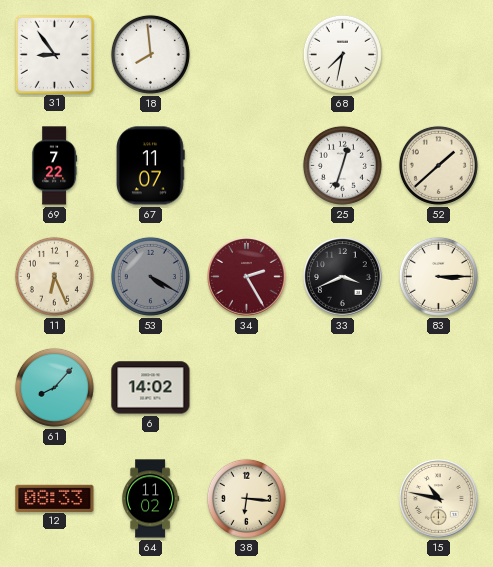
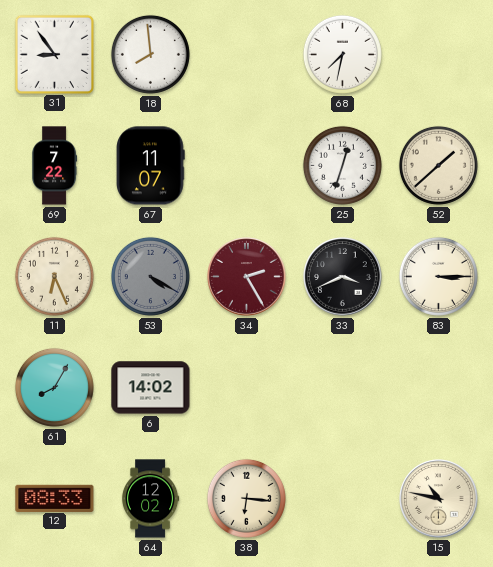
61: 8:07 -> 8:05
64: 11:02 -> 12:02
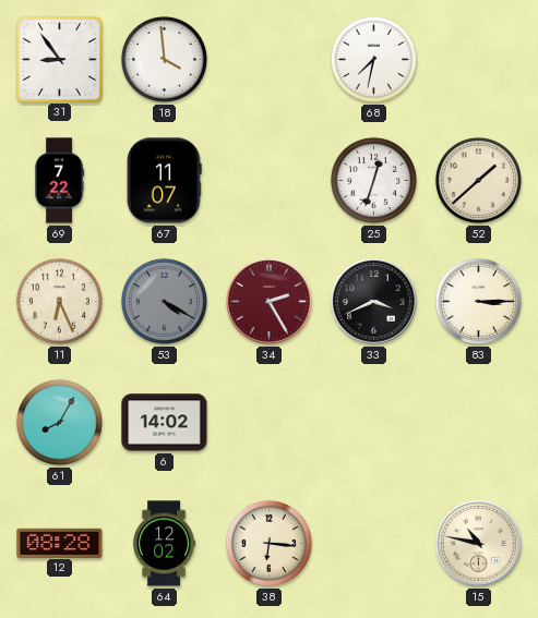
18: 7:59 -> 3:59
12: 08:33 -> 08:28
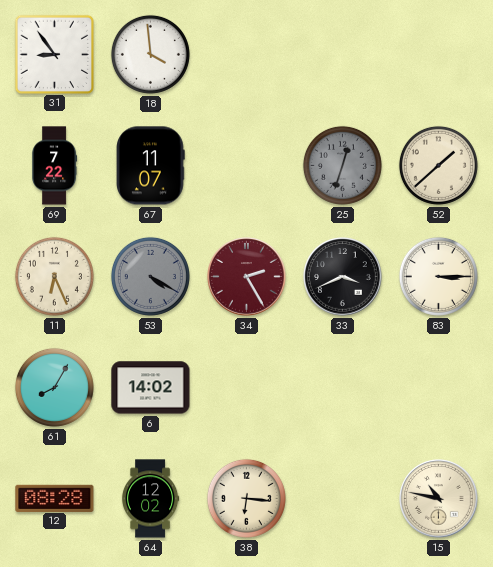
68: 7:32 -> none
25 dial: white -> grey
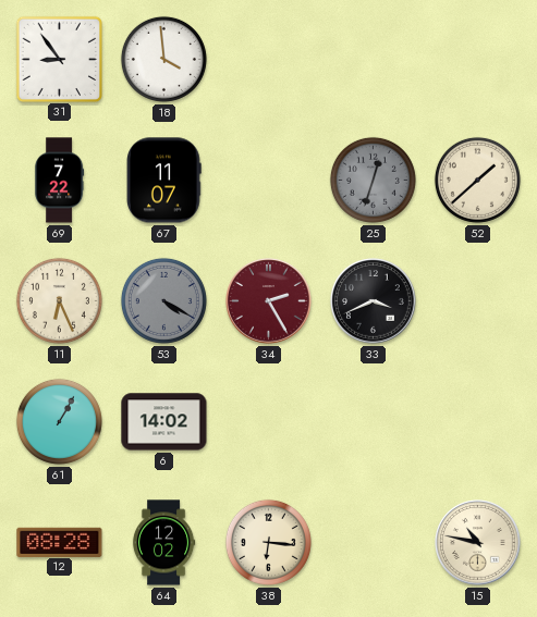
83: 3:15 -> none
61: 8:05 -> 1:05
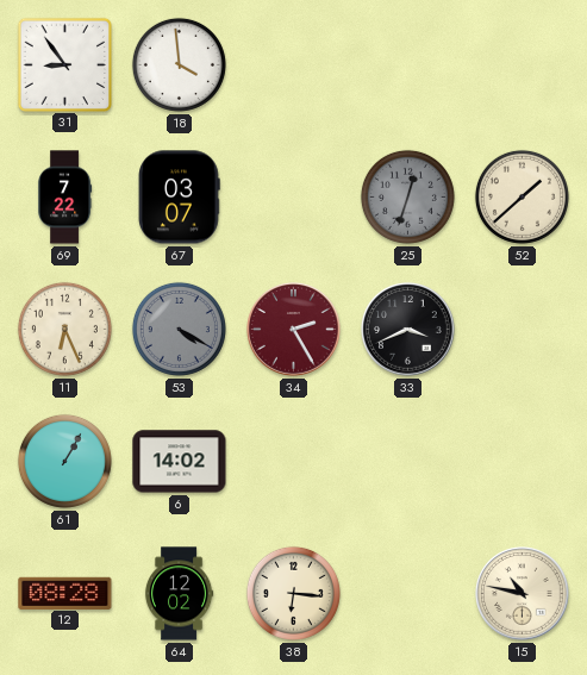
67: 11:07 -> 03:07
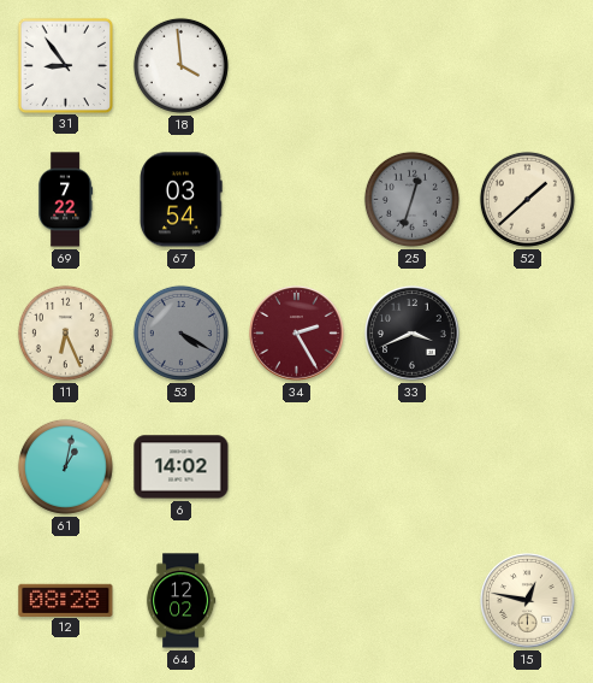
67: 03:07 -> 03:54
61: 1:05 -> 1:02
38: 6:16 -> none
15: 10:47 -> 12:47
